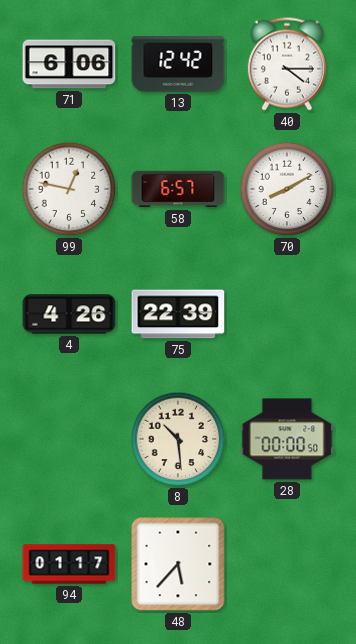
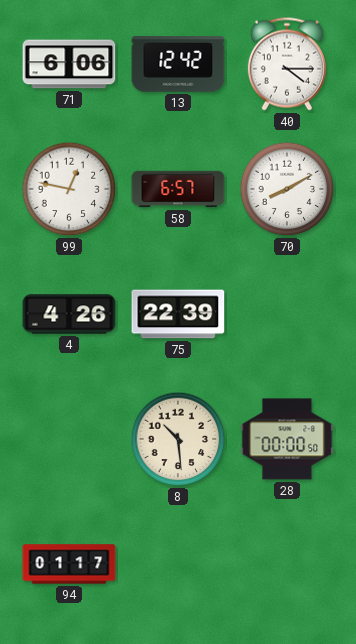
48: 5:37 -> none
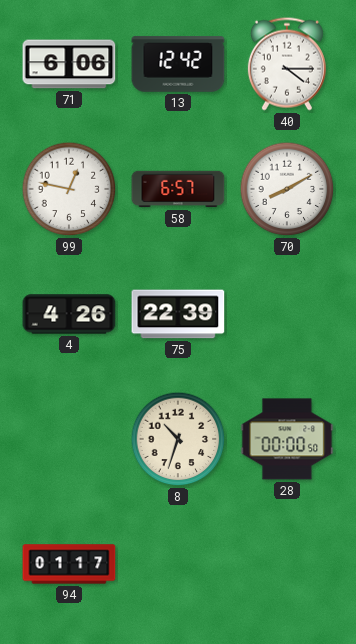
8: 10:29 -> 10:33
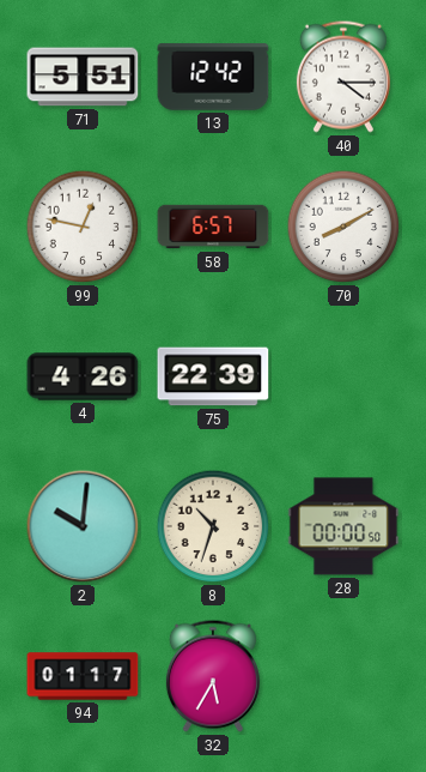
71: 6:06 -> 5:51
2: none -> 10:01
32: none -> 5:35
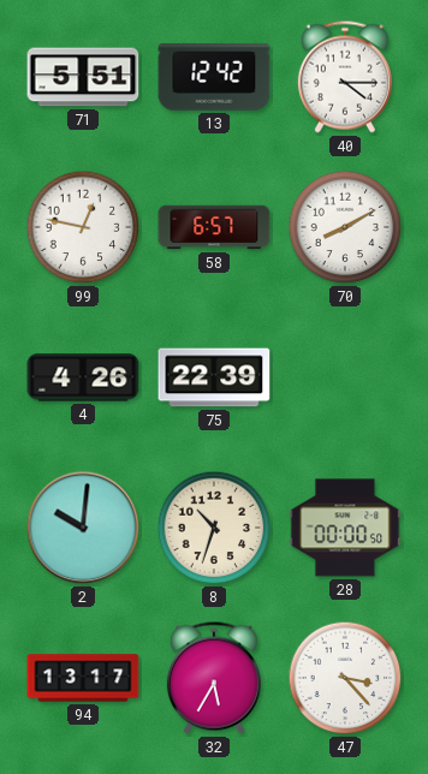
94: 01:17 -> 13:17
47: none -> 3:23
